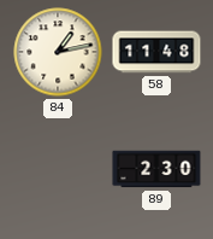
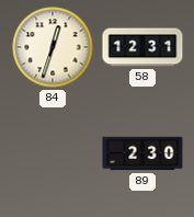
84: 1:13 -> 12:33
58: 11:48 -> 12:31
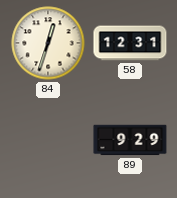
89: 2:30 -> 9:29
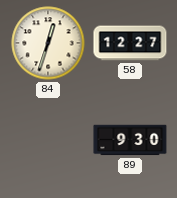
58: 12:31 -> 12:27
89: 9:29 -> 9:30
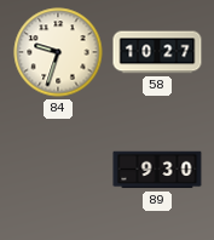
84: 12:33 -> 9:33
58: 12:27 -> 10:27
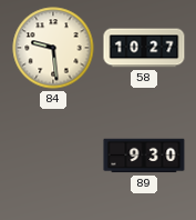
84: 9:33 -> 9:29
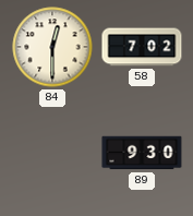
84: 9:29 -> 12:30
58: 10:27 -> 7:02
